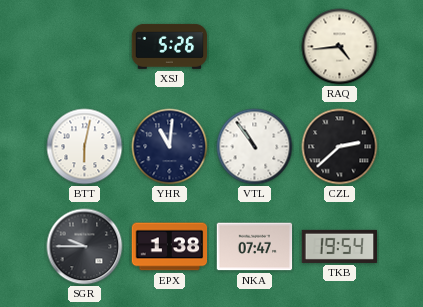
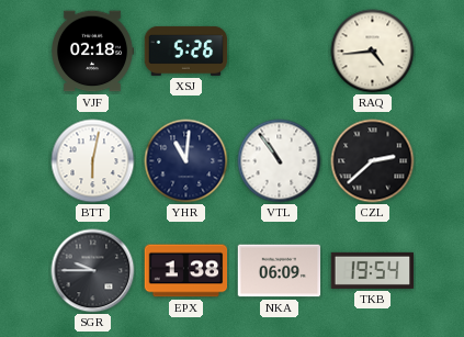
VJF: none -> 02:18
NKA: 07:47 -> 06:09
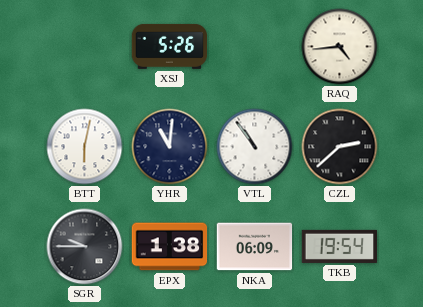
VJF: 02:18 -> none
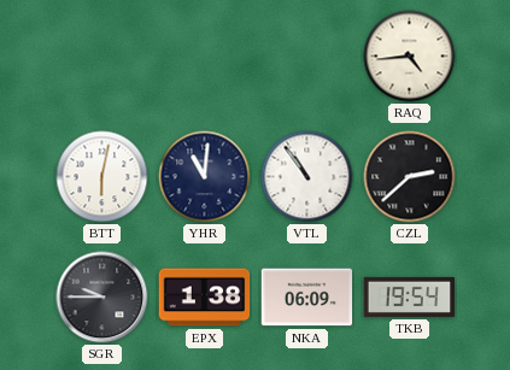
XSJ: 5:26 -> none
